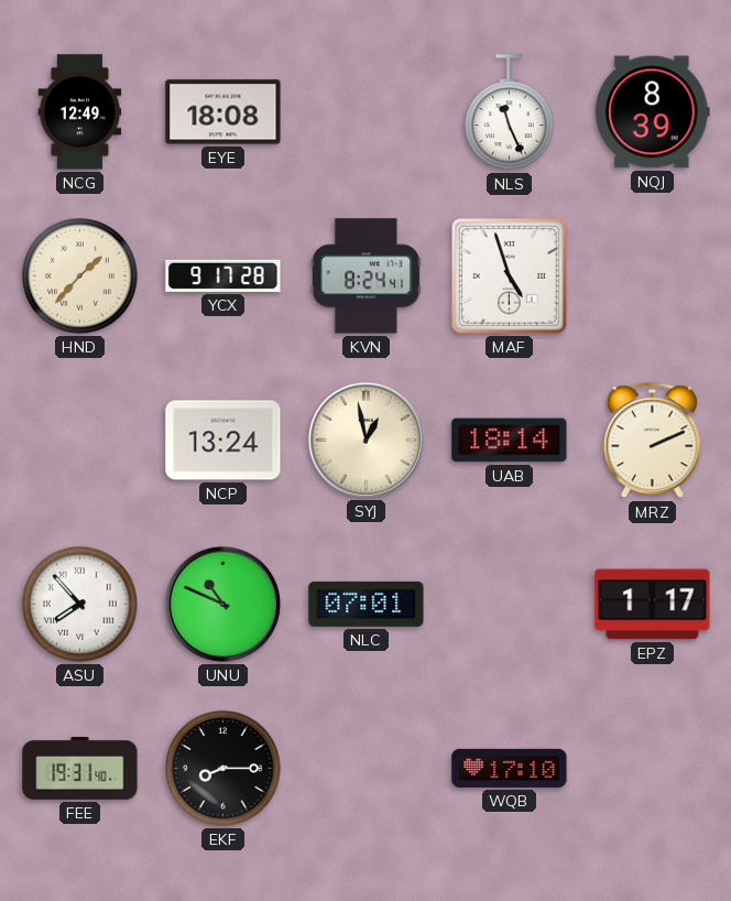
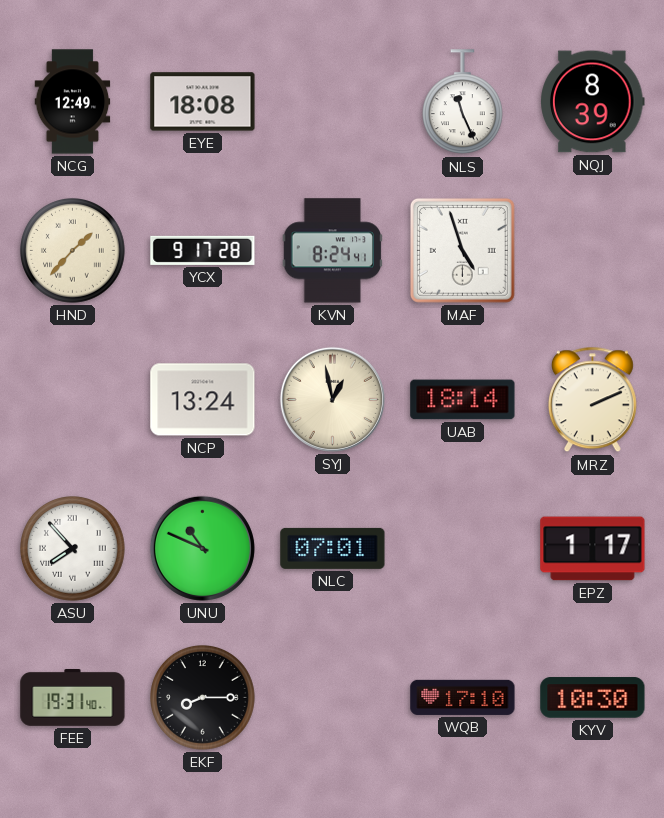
KYV: none -> 10:30
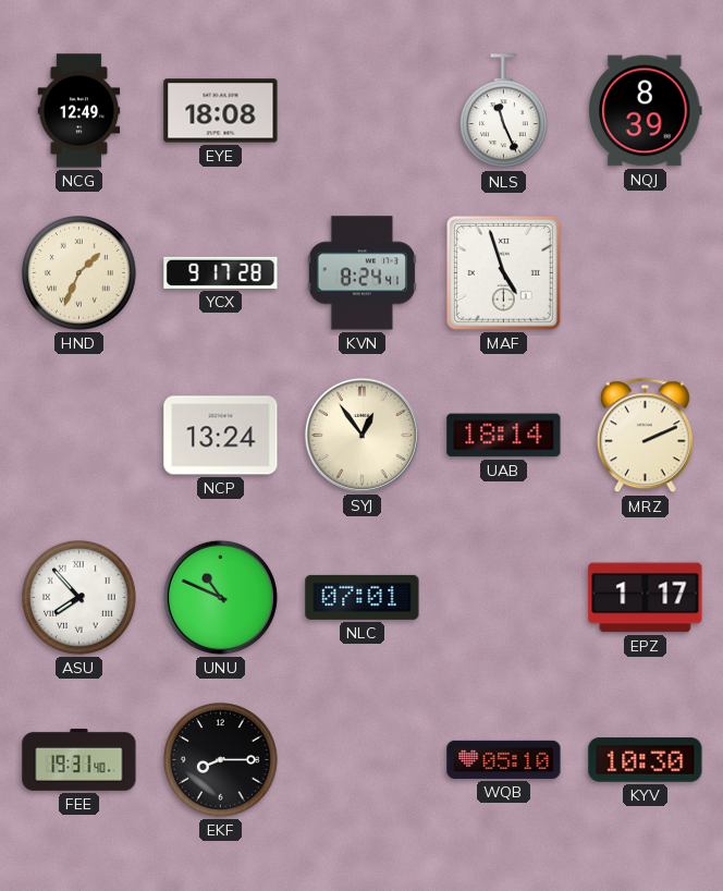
HND: 1:37 -> 1:34
SYJ: 12:58 -> 12:54
WQB: 17:10 -> 05:10
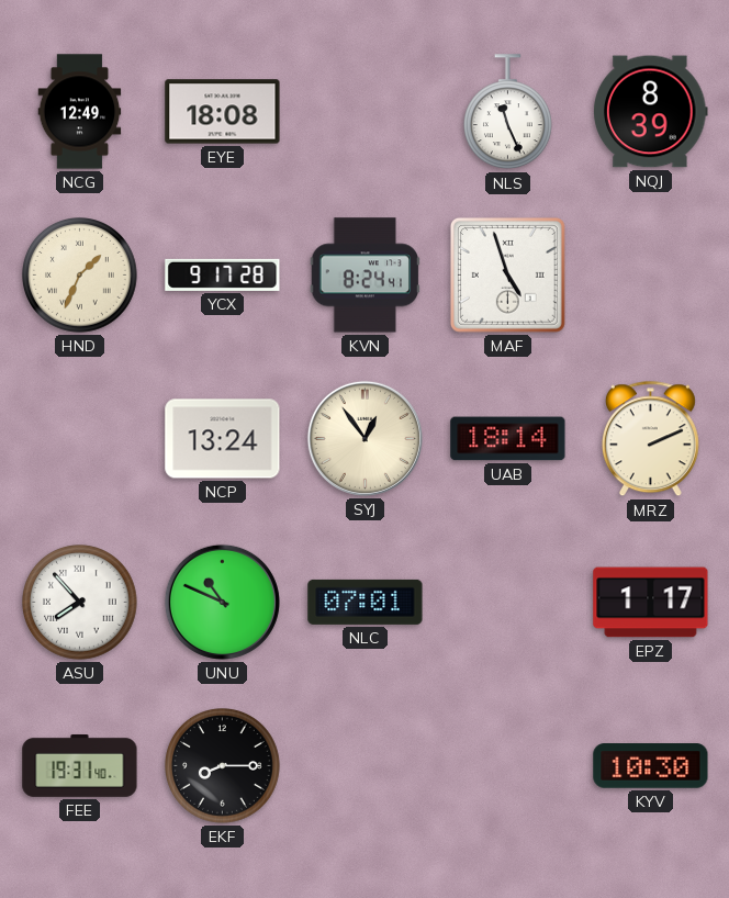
WQB: 05:10 -> none
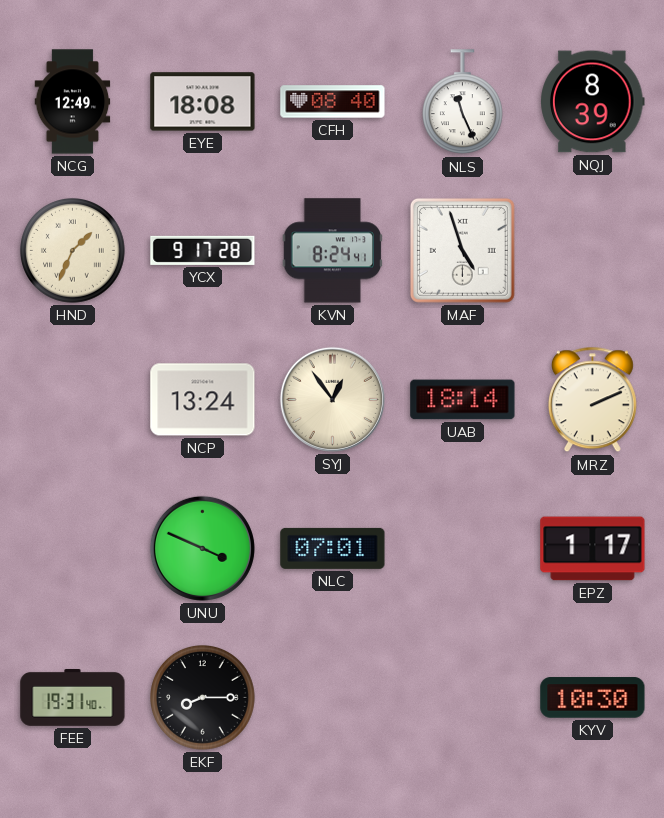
CFH: none -> 08:40
ASU: 7:53 -> none
UNU: 10:49 -> 3:49
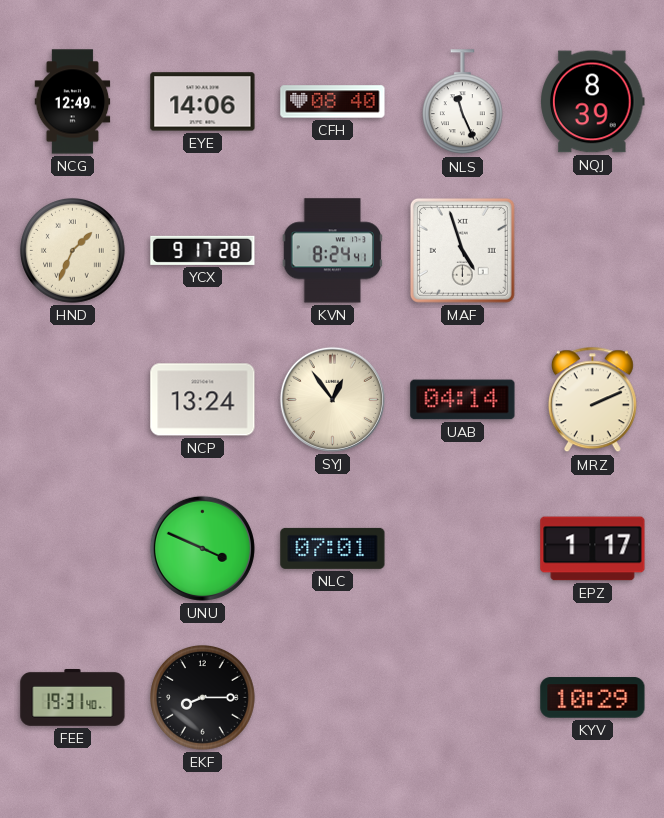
EYE: 18:08 -> 14:06
UAB: 18:14 -> 04:14
KYV: 10:30 -> 10:29
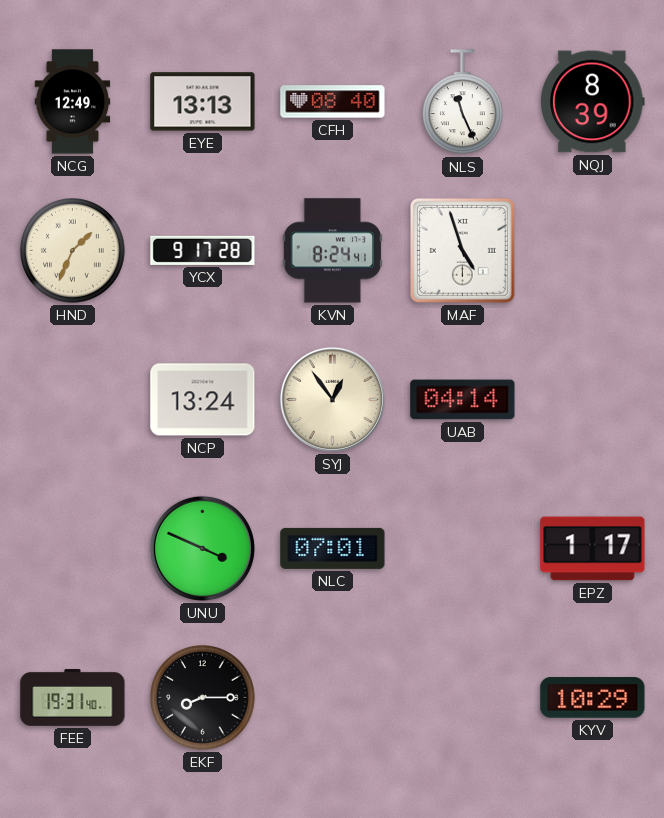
EYE: 14:06 -> 13:13
MRZ: 2:11 -> none
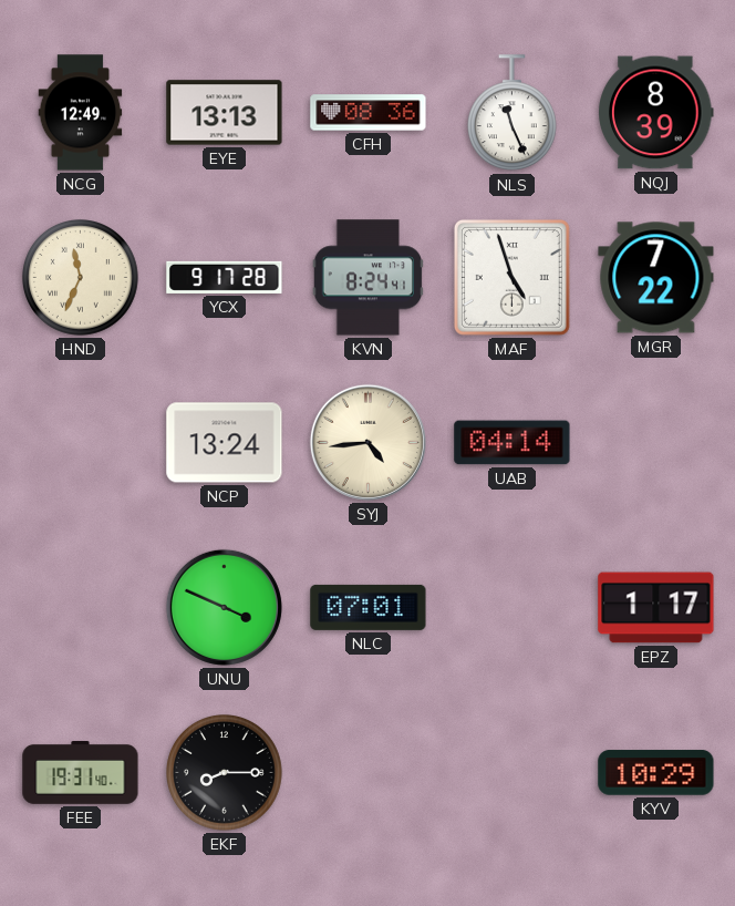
CFH: 08:40 -> 08:36
HND: 1:34 -> 11:34
MGR: none -> 7:22
SYJ: 12:54 -> 4:44
